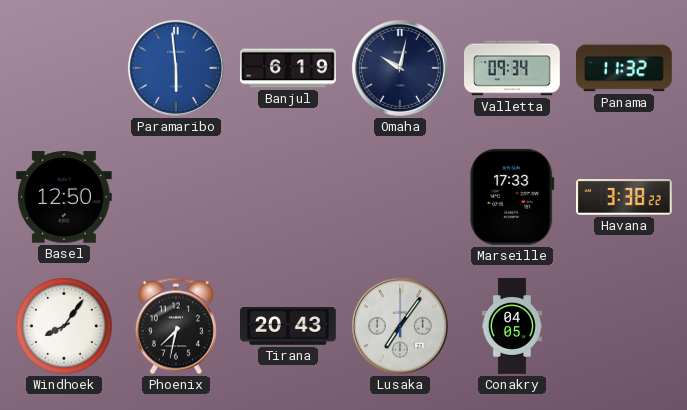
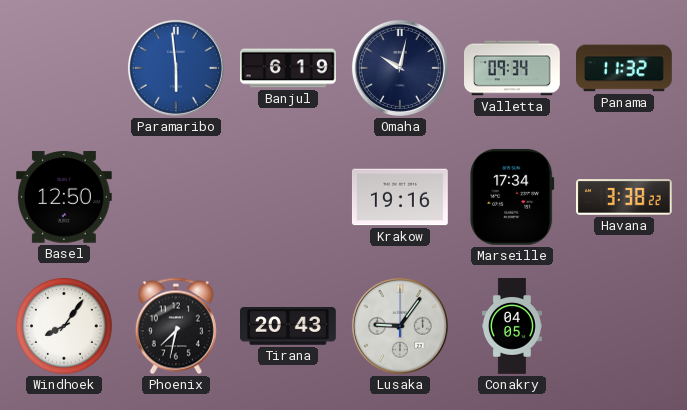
Krakow: none -> 19:16
Marseille: 17:33 -> 17:34
Lusaka: 7:06 -> 9:06
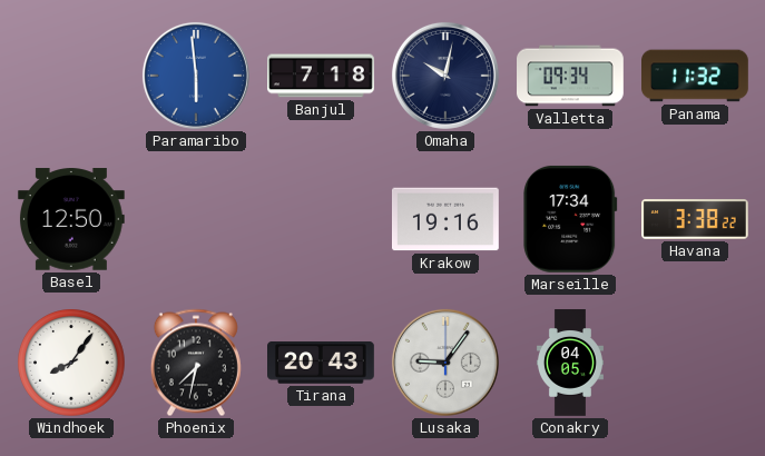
Banjul: 6:19 -> 7:18
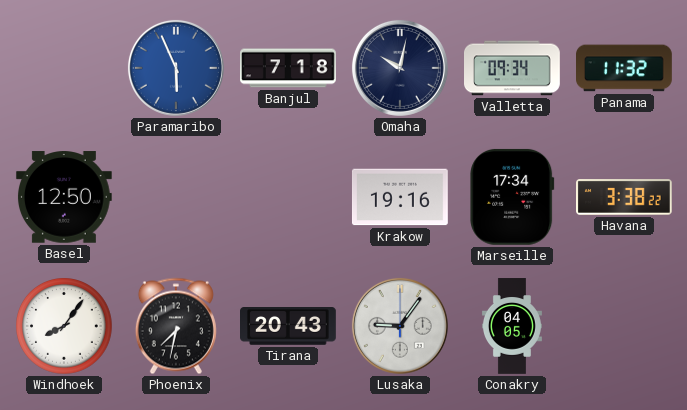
Paramaribo: 5:59 -> 5:56
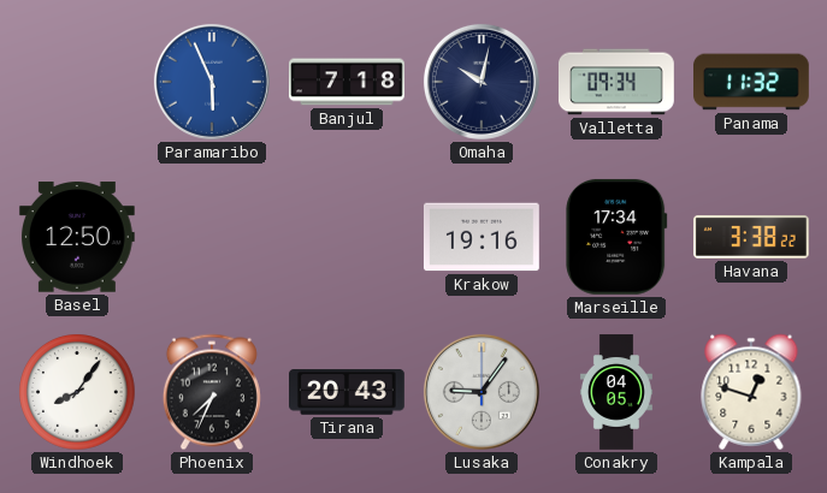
Phoenix: 7:32 -> 7:34
Kampala: none -> 12:48
